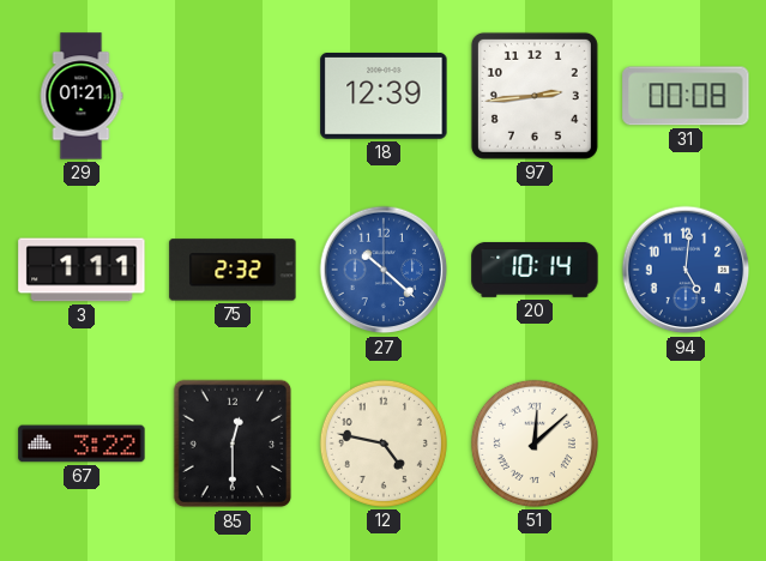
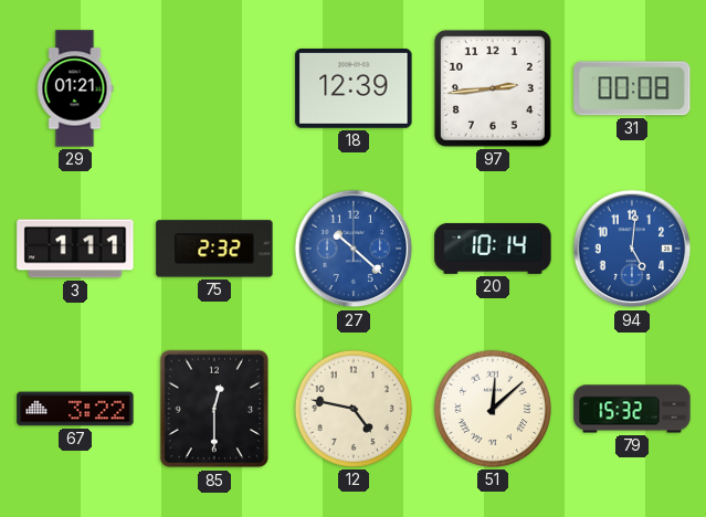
79: none -> 15:32
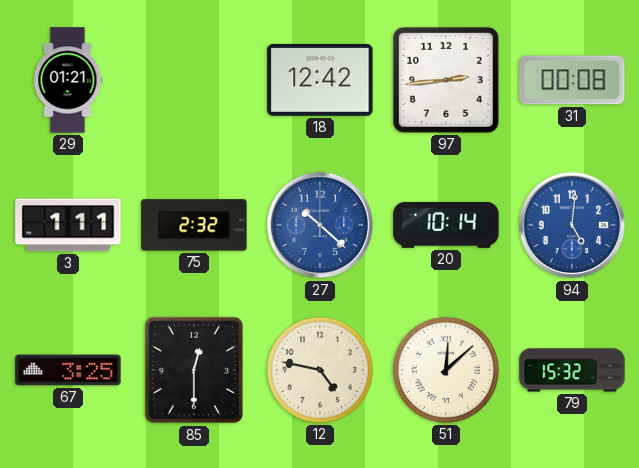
18: 12:39 -> 12:42
67: 3:22 -> 3:25
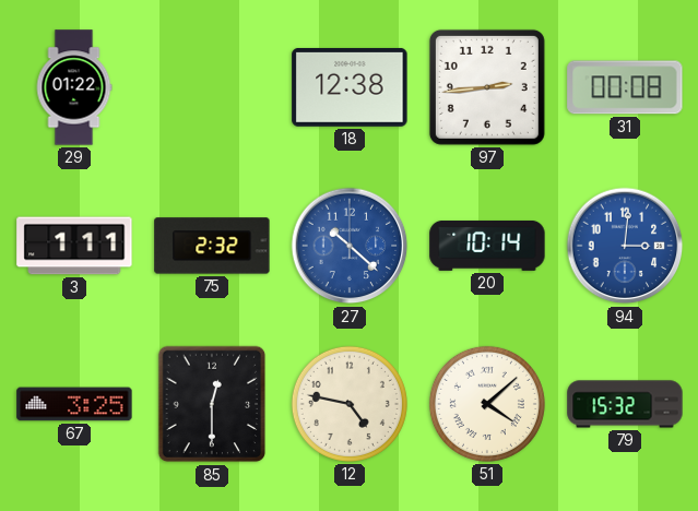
29: 01:21 -> 01:22
18: 12:42 -> 12:38
94: 5:01 -> 3:01
51: 12:08 -> 4:08
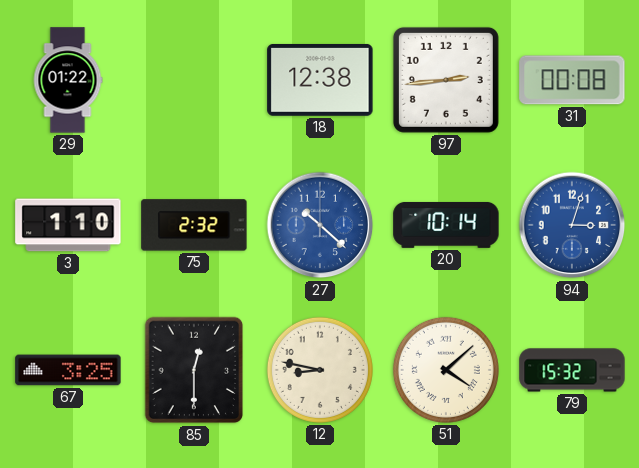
3: 1:11 -> 1:10
94: 3:01 -> 3:03
12: 4:47 -> 8:47
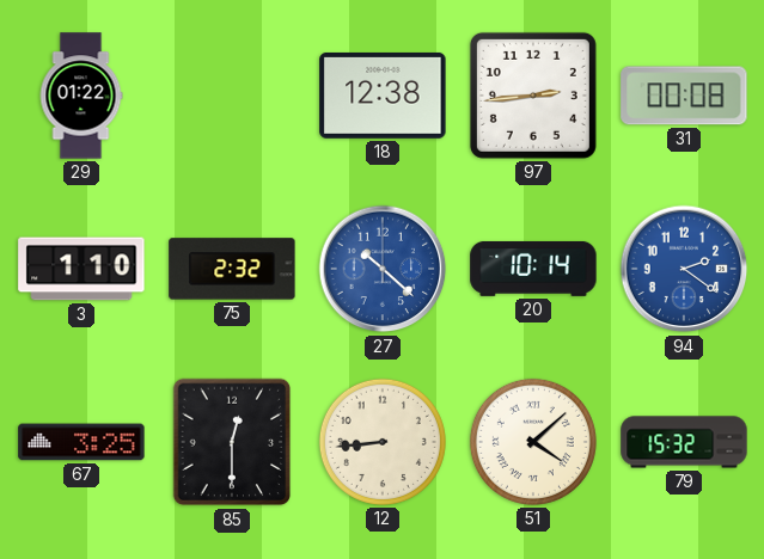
94: 3:03 -> 2:21
12: 8:47 -> 8:44
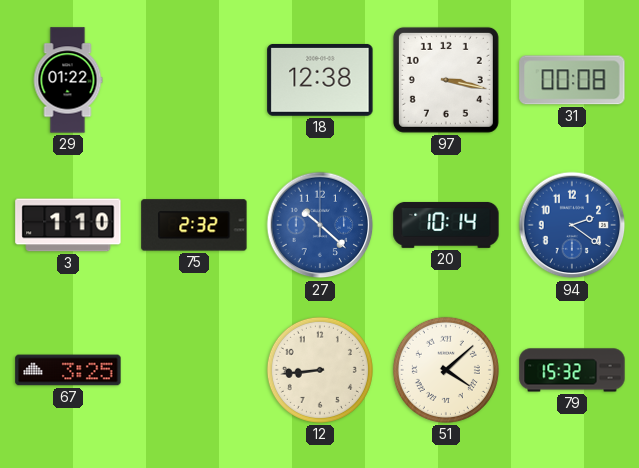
97: 2:44 -> 3:17
85: 12:30 -> none
